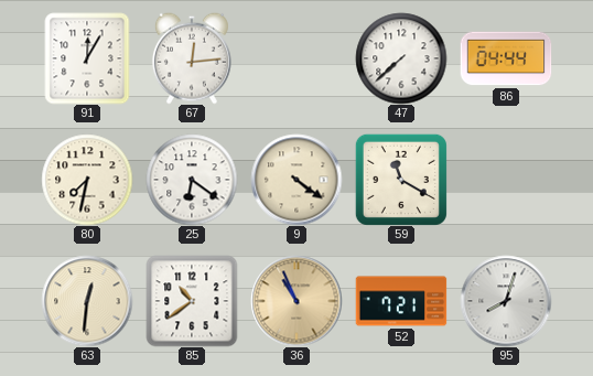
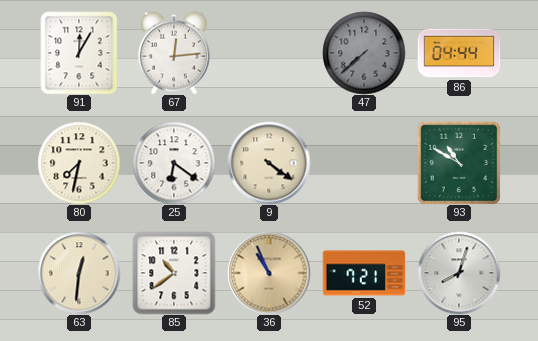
47 dial: white -> grey
59: 11:20 -> none
93: none -> 10:50
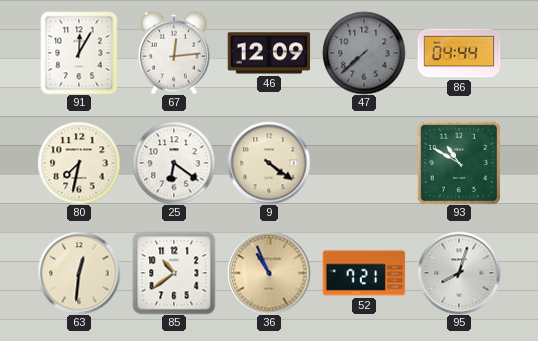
46: none -> 12:09
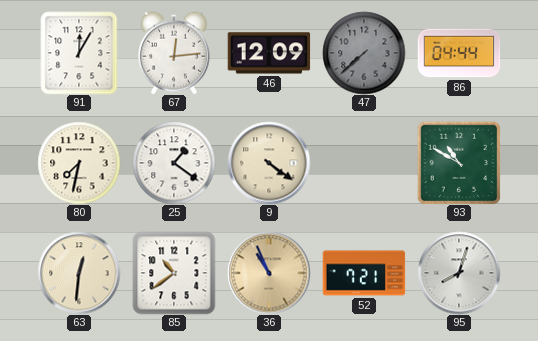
25: 6:21 -> 1:21
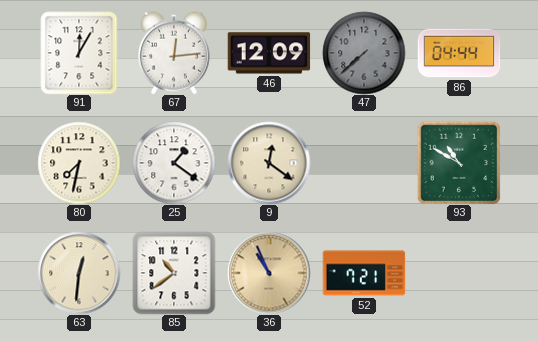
9: 4:21 -> 12:21
95: 8:03 -> none
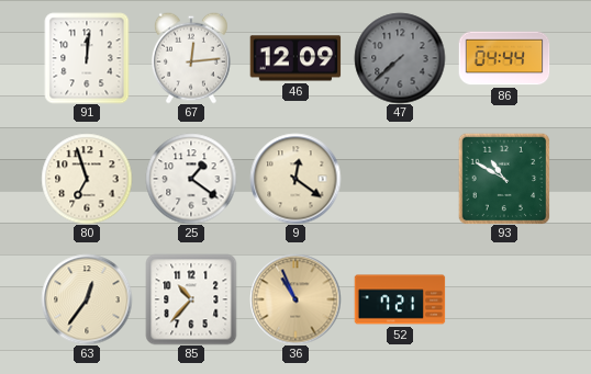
91: 12:05 -> 12:01
80: 7:32 -> 6:57
63: 12:31 -> 12:36
85: 10:39 -> 10:37
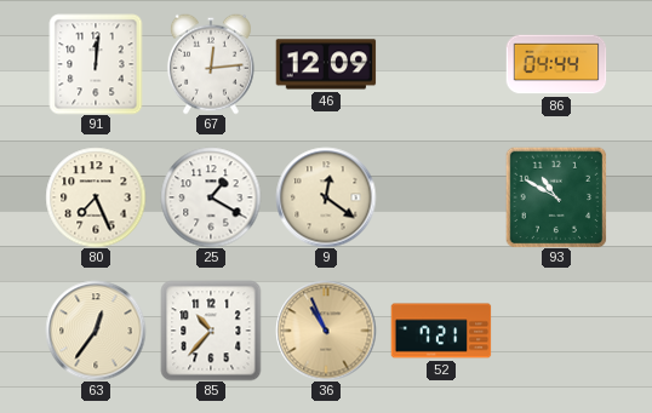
47: 7:38 -> none
80: 6:57 -> 7:26
25: 1:21 -> 1:20
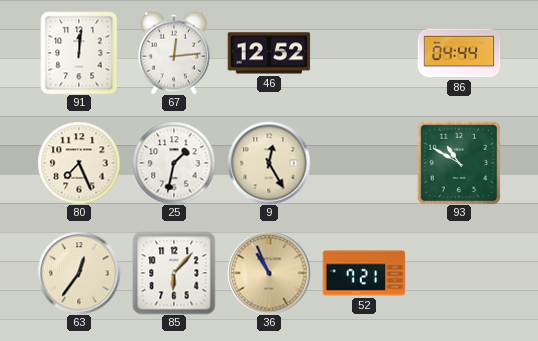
46: 12:09 -> 12:52
25: 1:20 -> 1:32
9: 12:21 -> 12:25
85: 10:37 -> 6:07
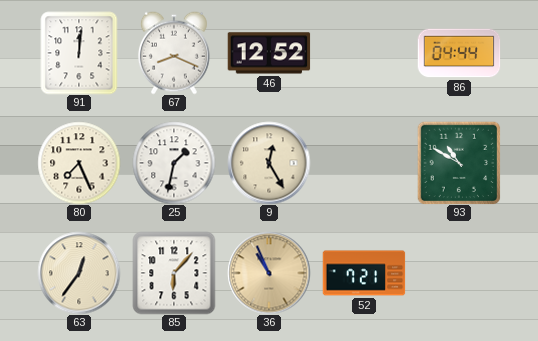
67: 12:14 -> 8:19
